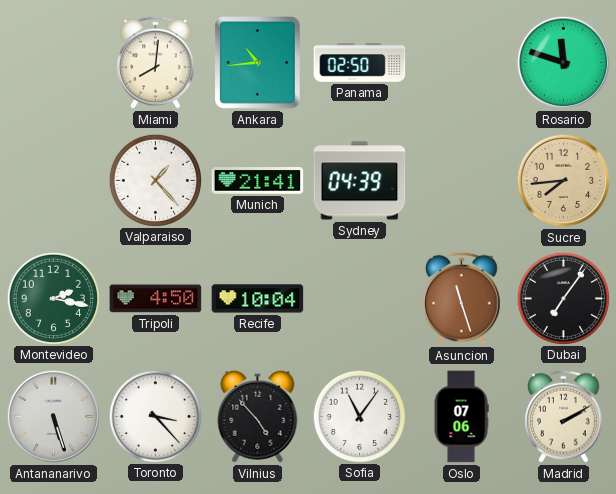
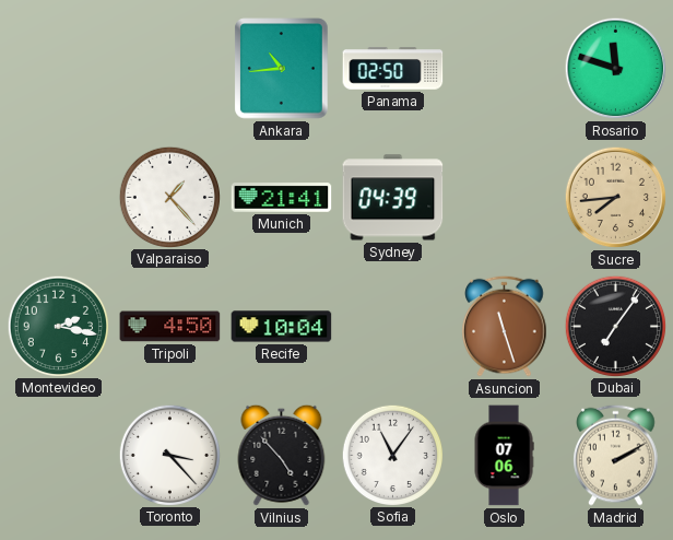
Miami: 8:01 -> none
Antananarivo: 5:27 -> none
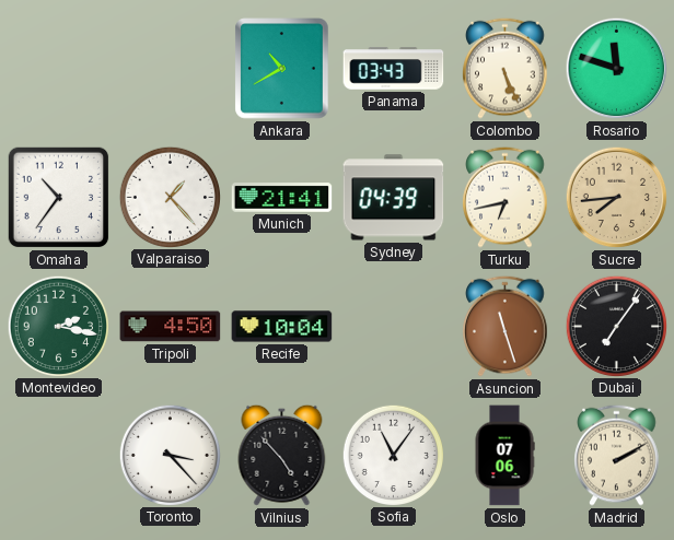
Ankara: 10:44 -> 10:40
Panama: 02:50 -> 03:43
Colombo: none -> 5:26
Omaha: none -> 10:36
Turku: none -> 6:43
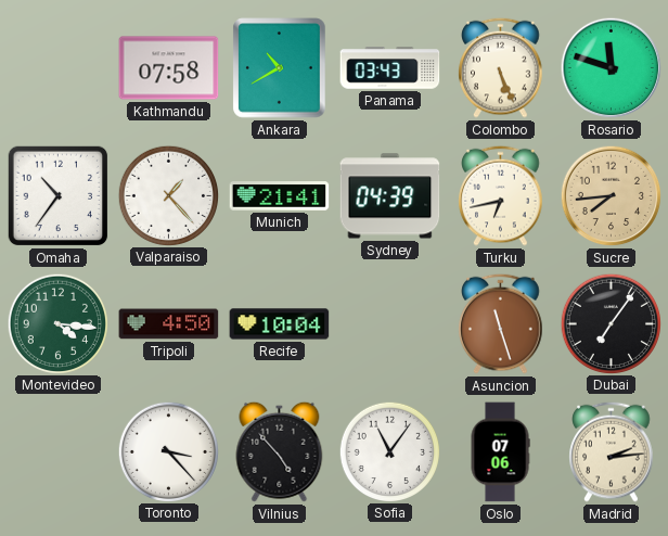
Kathmandu: none -> 07:58
Montevideo: 2:17 -> 4:16
Madrid: 2:10 -> 2:14
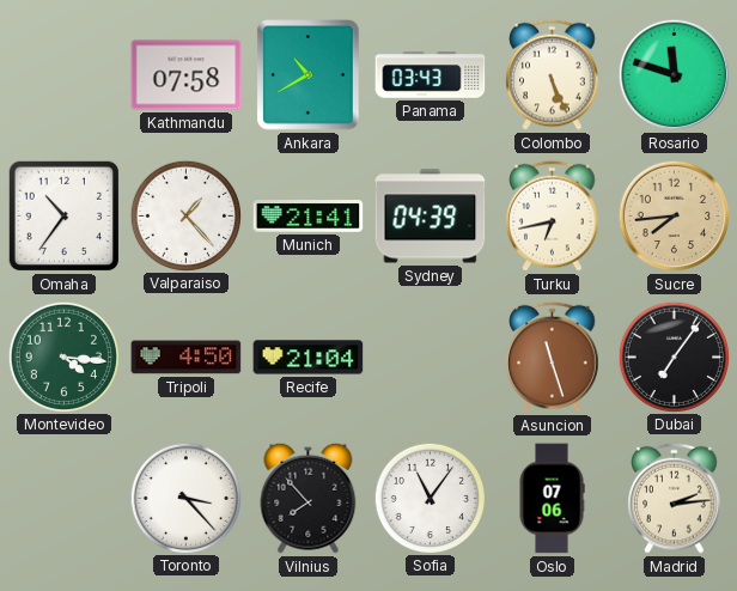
Recife: 10:04 -> 21:04
Vilnius: 4:53 -> 7:53
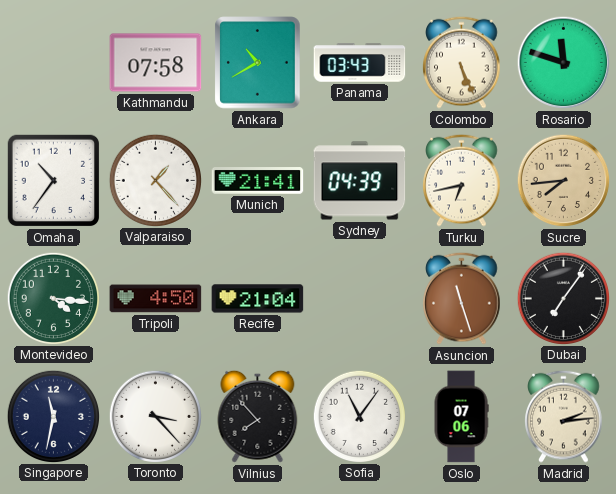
Singapore: none -> 11:32
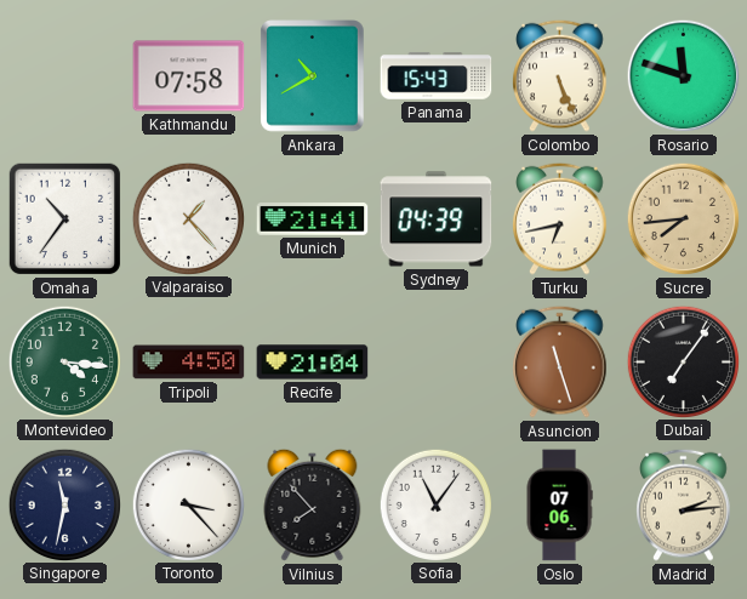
Panama: 03:43 -> 15:43
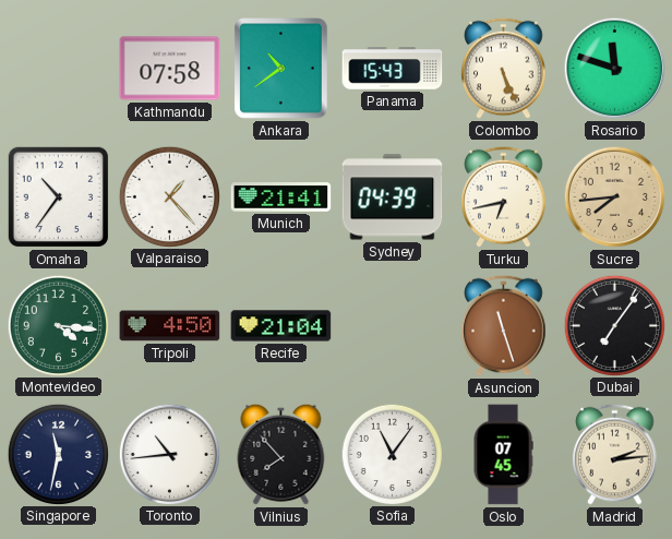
Ankara: 10:40 -> 10:39
Toronto: 3:23 -> 10:44
Oslo: 07:06 -> 07:45
